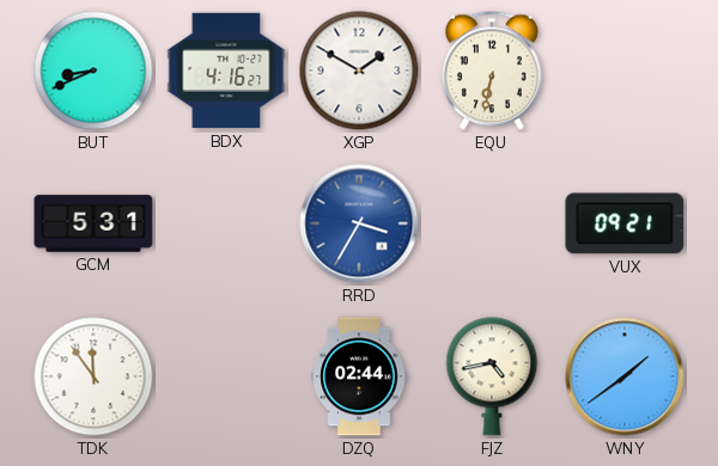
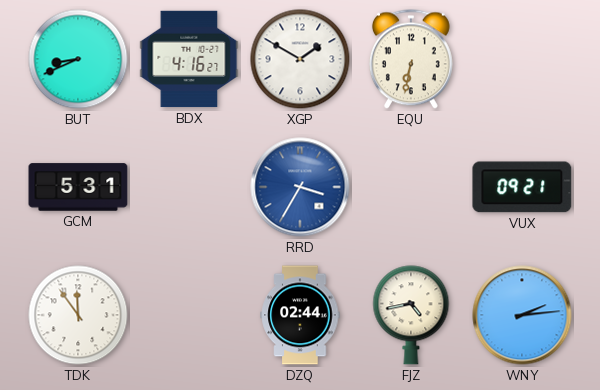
WNY: 1:39 -> 2:14
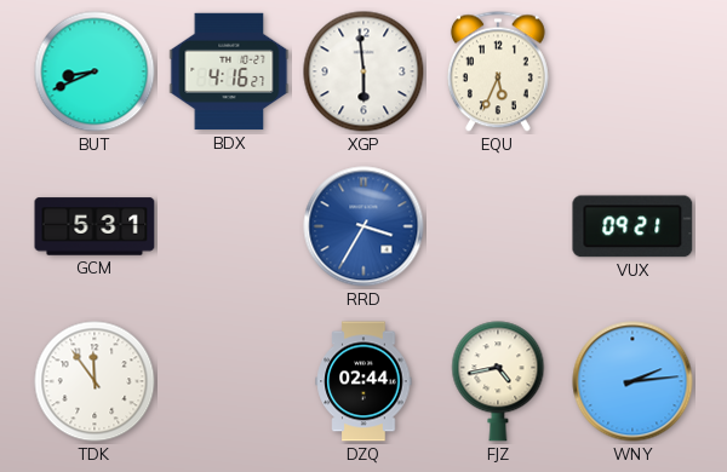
XGP: 1:50 -> 5:59
EQU: 6:32 -> 5:34
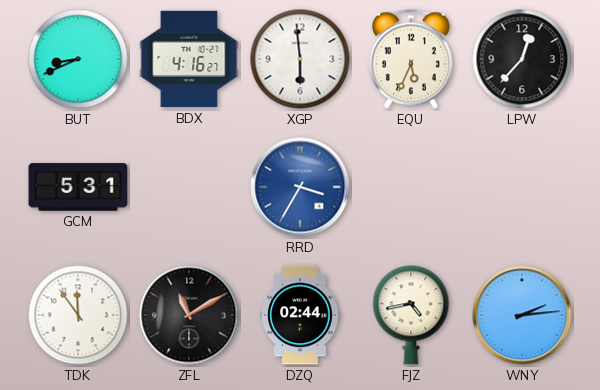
LPW: none -> 12:37
VUX: 09:21 -> none
ZFL: none -> 11:10
